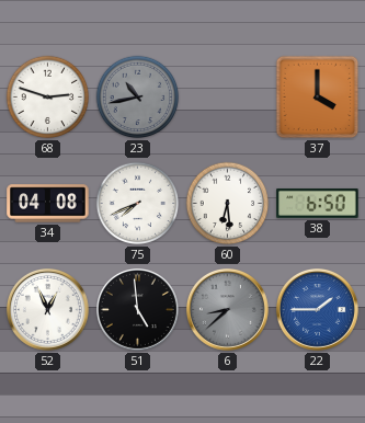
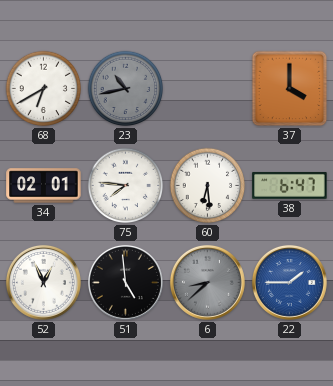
68: 2:48 -> 6:40
34: 04:08 -> 02:01
75: 7:41 -> 7:46
38: 6:50 -> 6:47
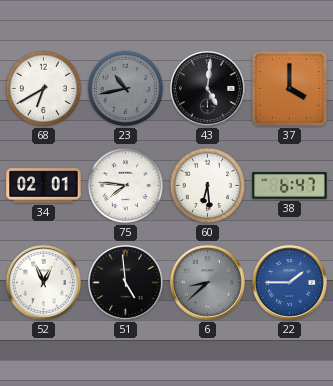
43: none -> 5:01
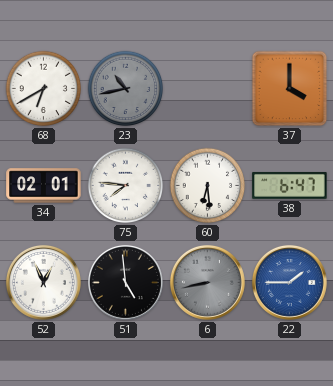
43: 5:01 -> none
6: 8:38 -> 8:43
